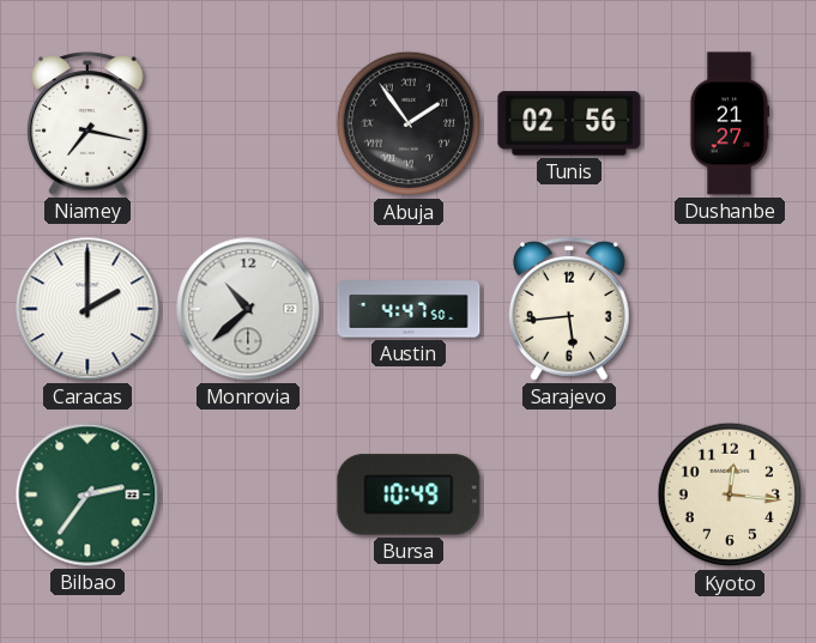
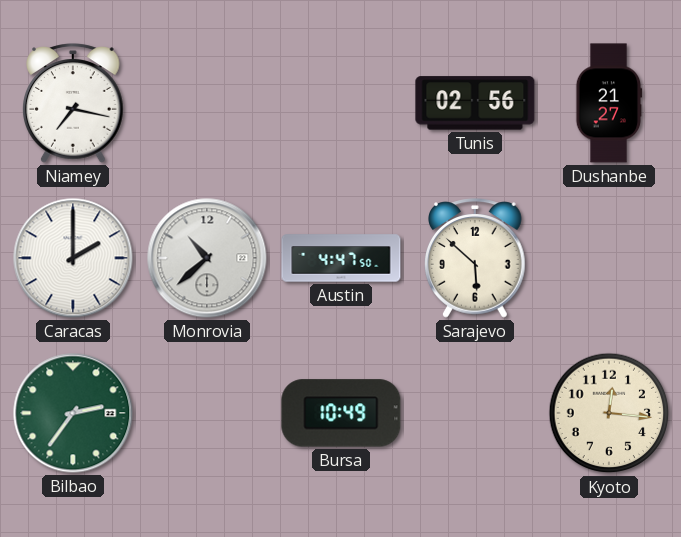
Abuja: 1:54 -> none
Sarajevo: 5:44 -> 5:52
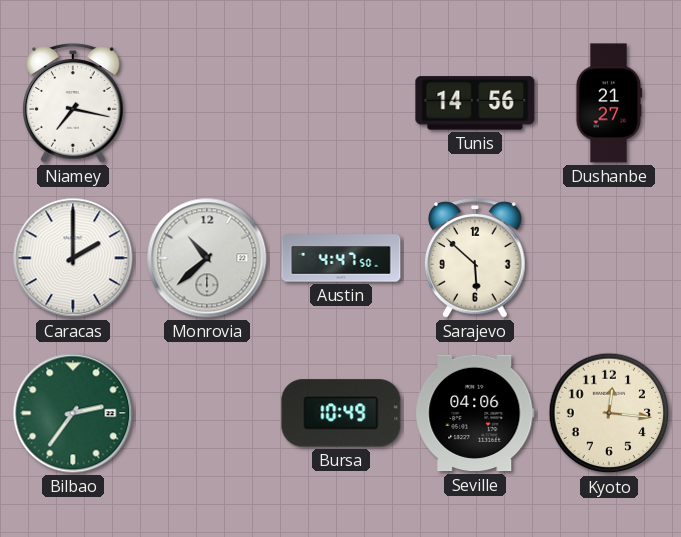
Tunis: 02:56 -> 14:56
Seville: none -> 04:06
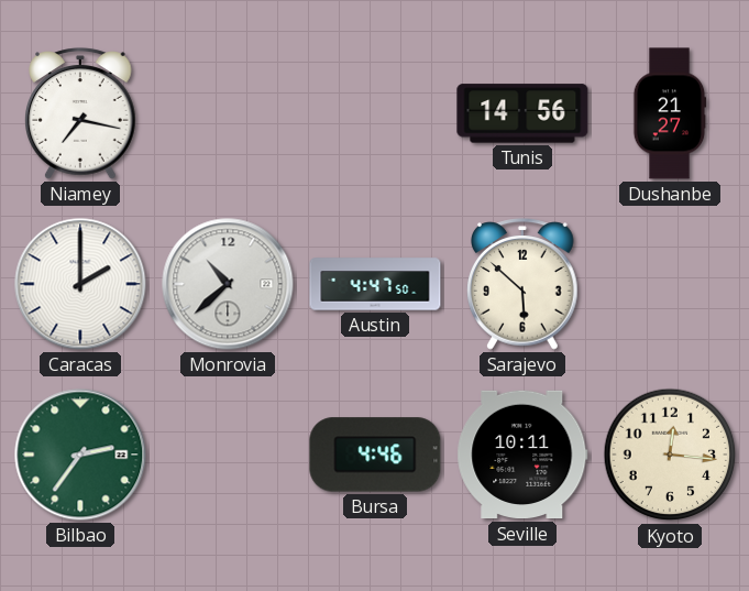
Bursa: 10:49 -> 4:46
Seville: 04:06 -> 10:11
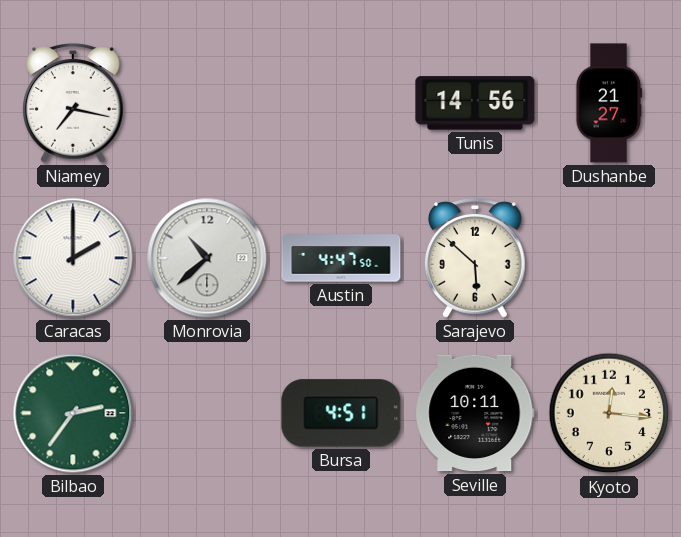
Bursa: 4:46 -> 4:51
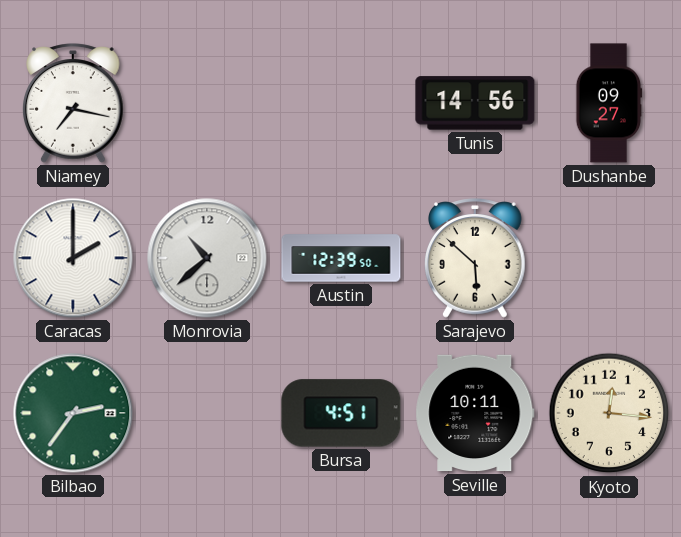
Dushanbe: 21:27 -> 09:27
Austin: 4:47 -> 12:39
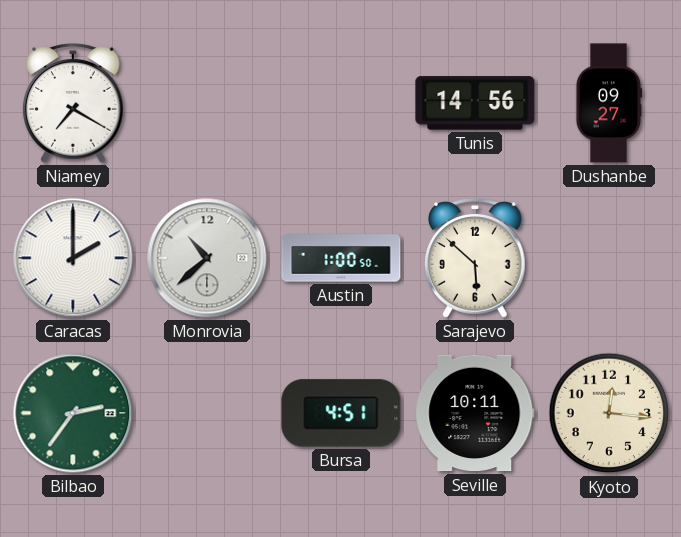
Niamey: 7:17 -> 7:20
Austin: 12:39 -> 1:00
